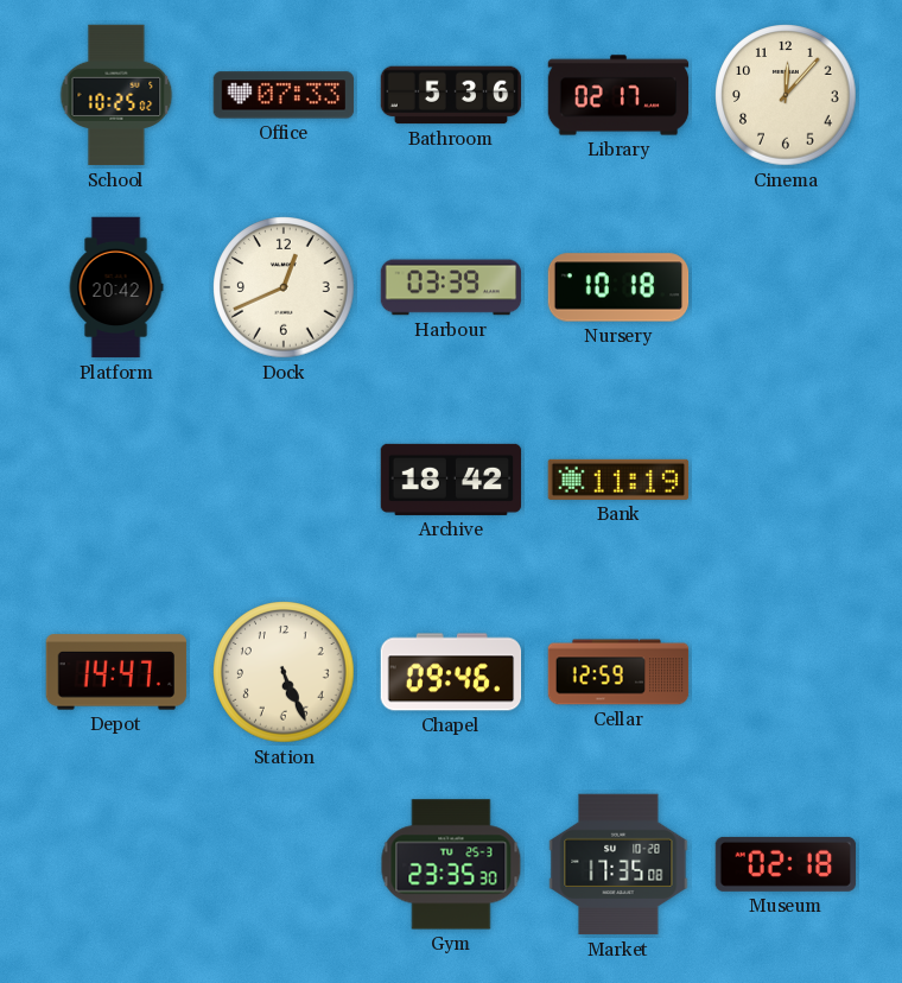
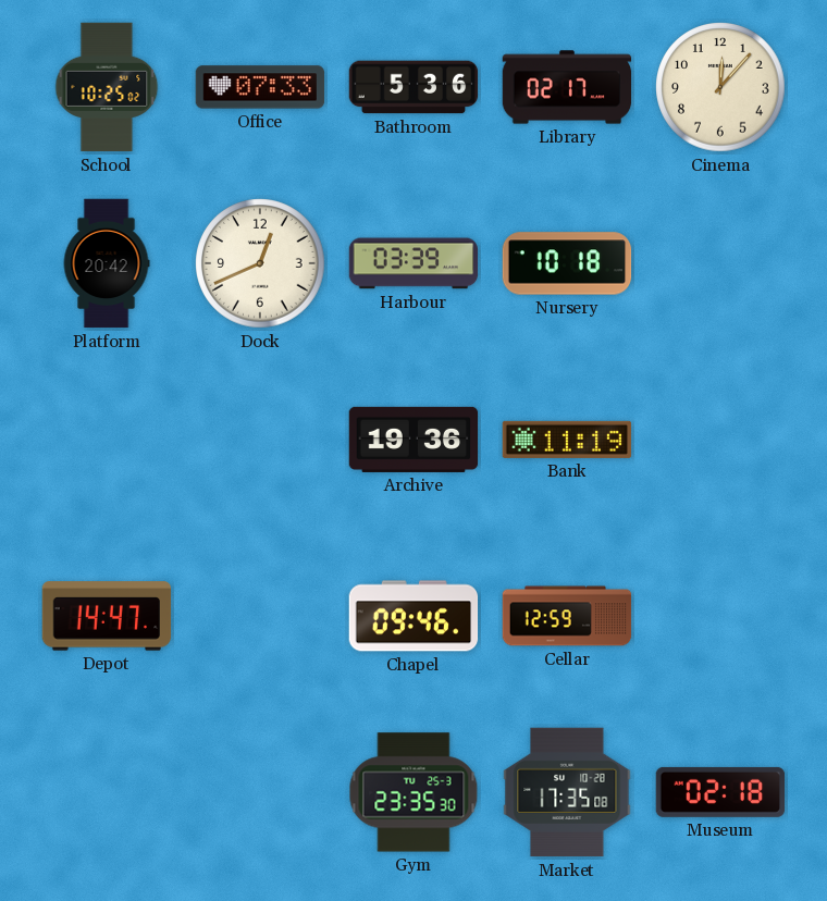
Archive: 18:42 -> 19:36
Station: 5:26 -> none
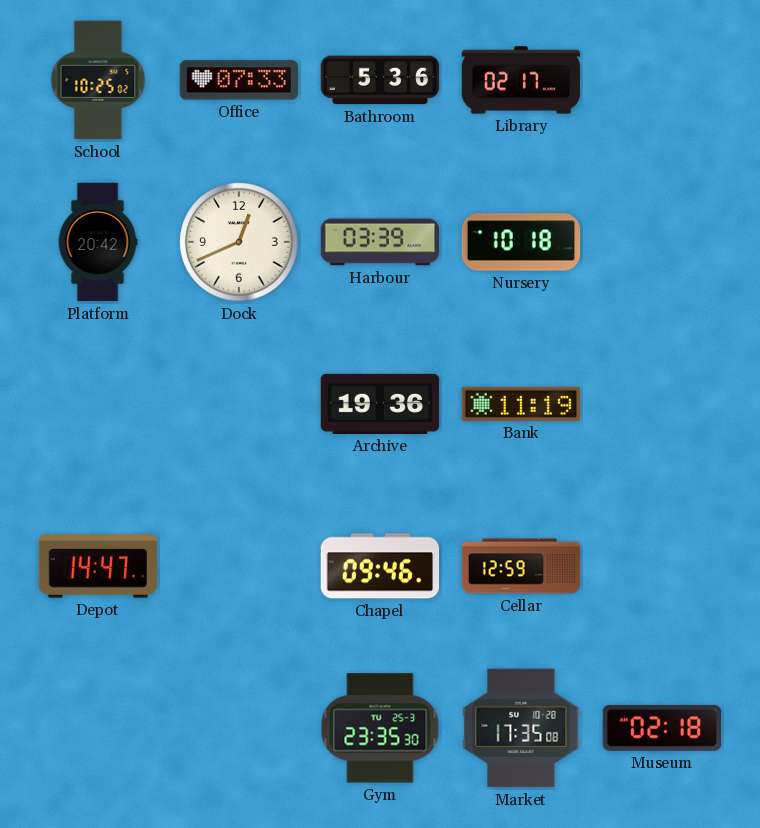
Cinema: 12:07 -> none
